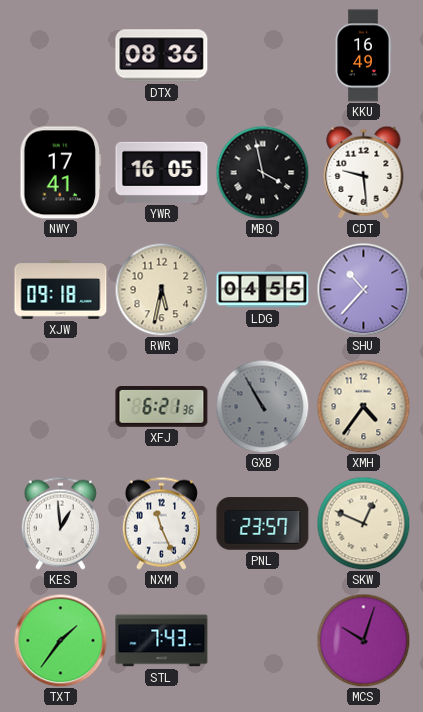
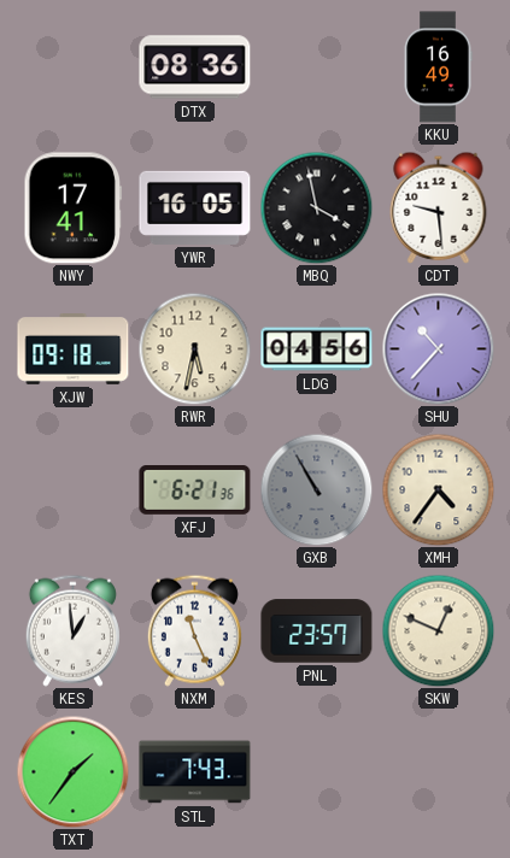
LDG: 04:55 -> 04:56
MCS: 10:03 -> none
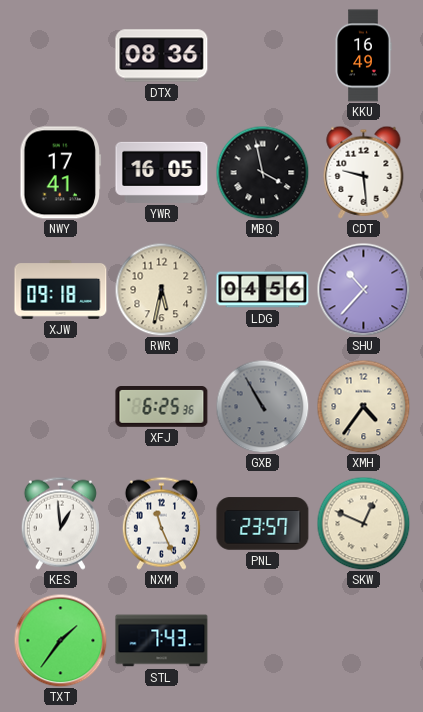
XFJ: 6:21 -> 6:25
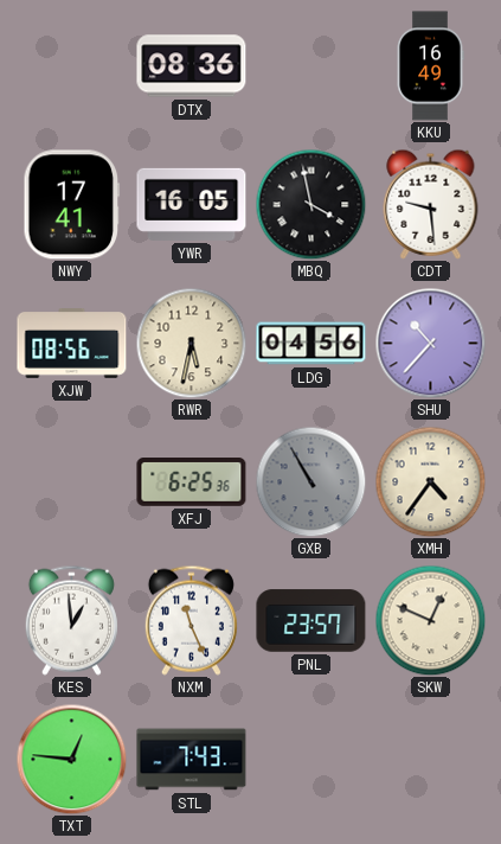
XJW: 09:18 -> 08:56
TXT: 1:36 -> 12:46
